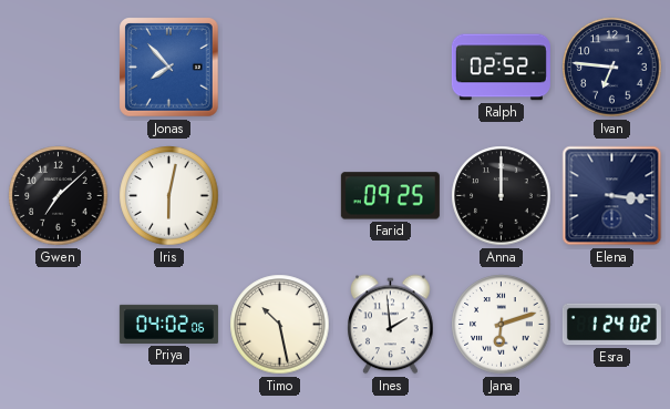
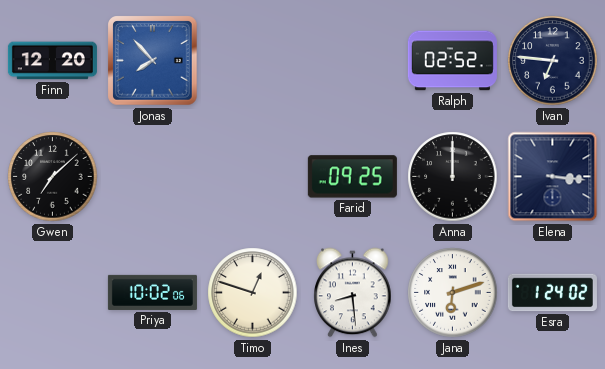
Finn: none -> 12:20
Iris: 6:02 -> none
Priya: 04:02 -> 10:02
Timo: 10:28 -> 12:48
Ines: 1:59 -> 8:29
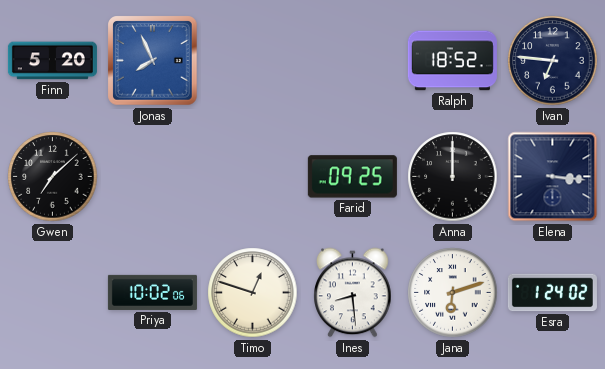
Finn: 12:20 -> 5:20
Jonas: 7:53 -> 7:56
Ralph: 02:52 -> 18:52
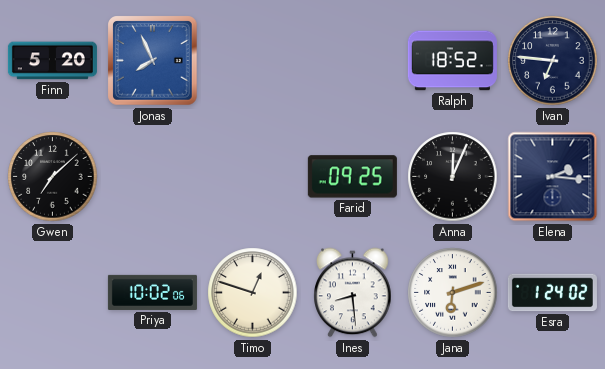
Anna: 12:00 -> 12:04
Elena: 3:16 -> 2:16
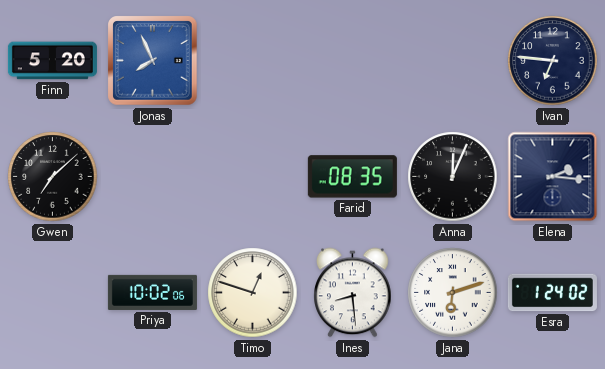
Ralph: 18:52 -> none
Farid: 09:25 -> 08:35
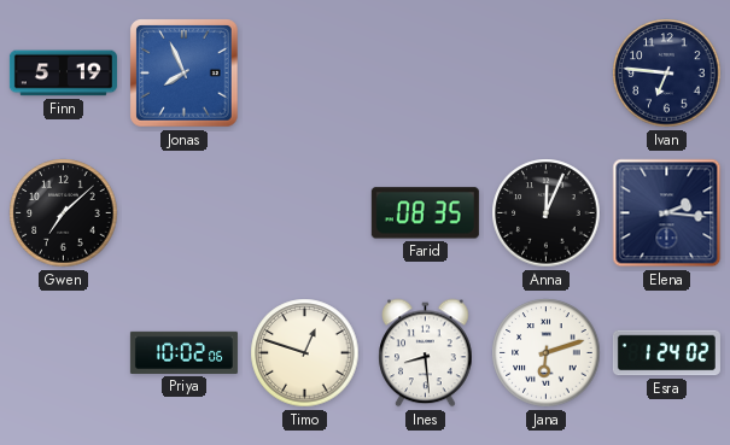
Finn: 5:20 -> 5:19
